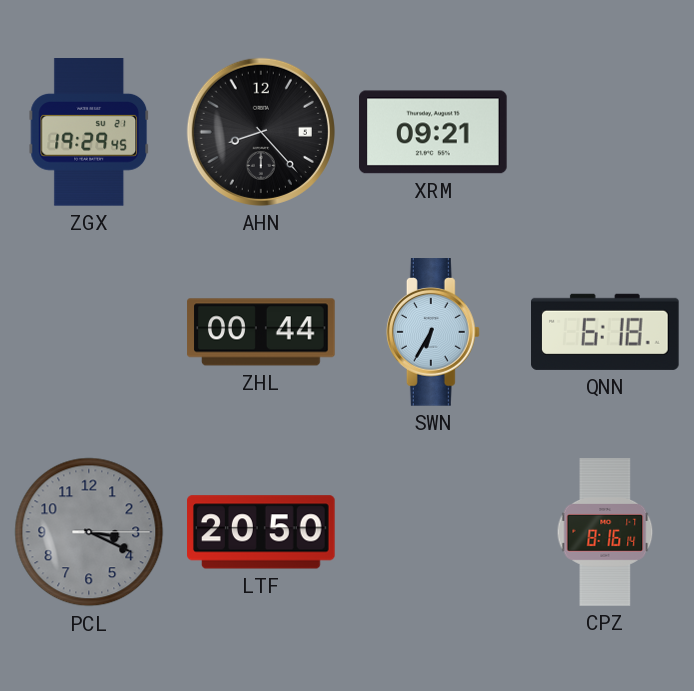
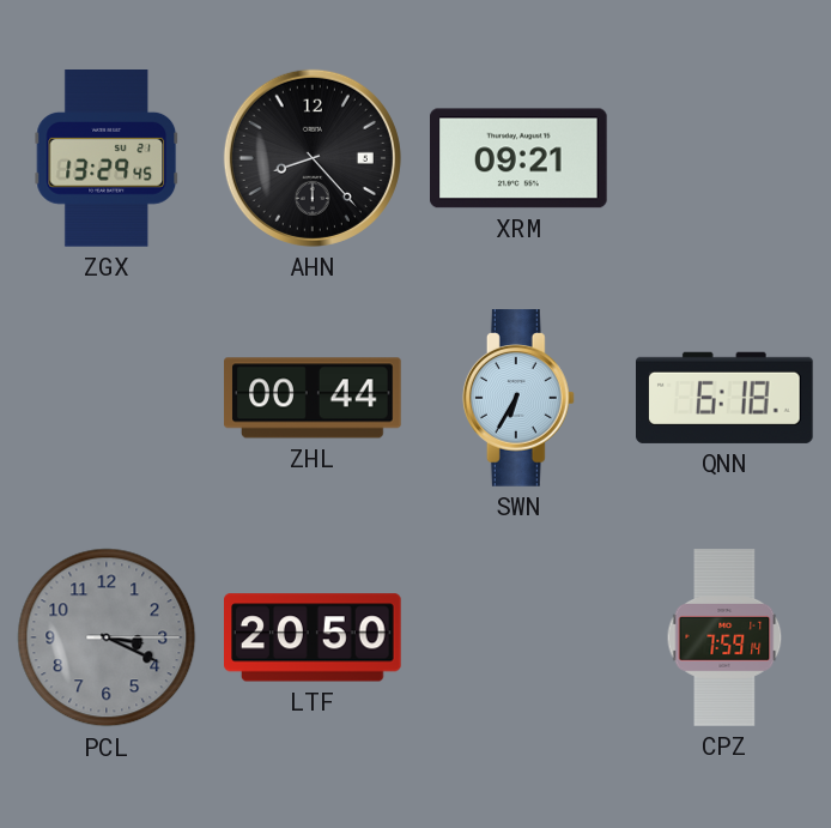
ZGX: 19:29 -> 13:29
CPZ: 8:16 -> 7:59
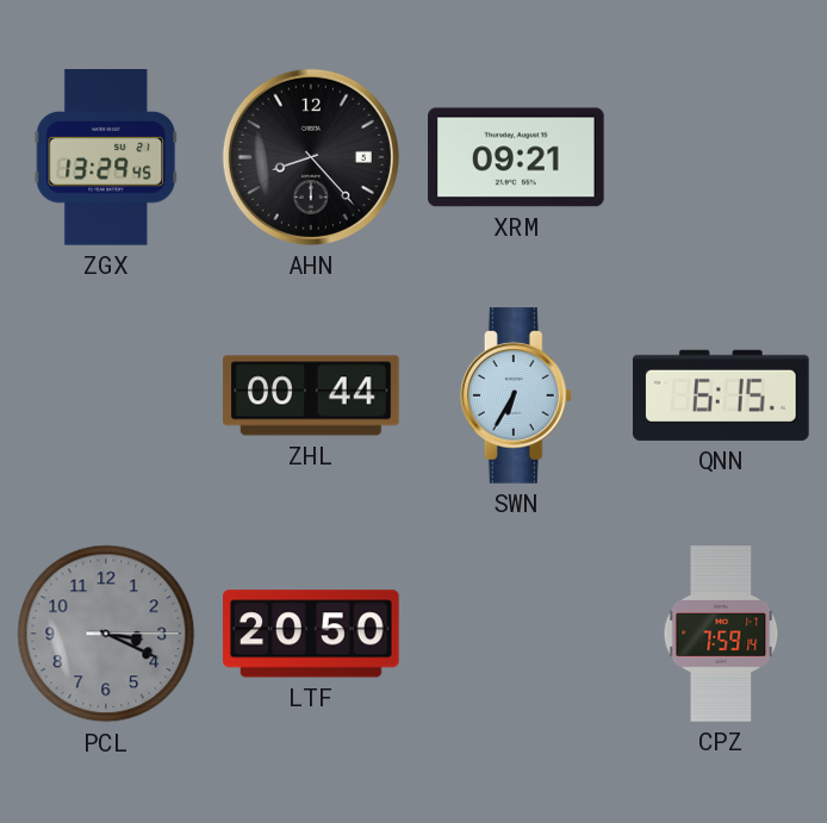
QNN: 6:18 -> 6:15
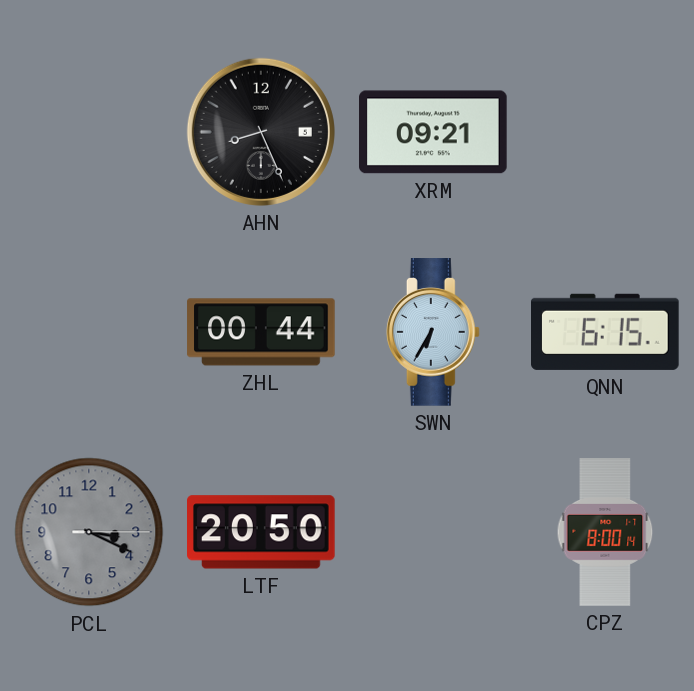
ZGX: 13:29 -> none
AHN: 8:23 -> 8:26
CPZ: 7:59 -> 8:00
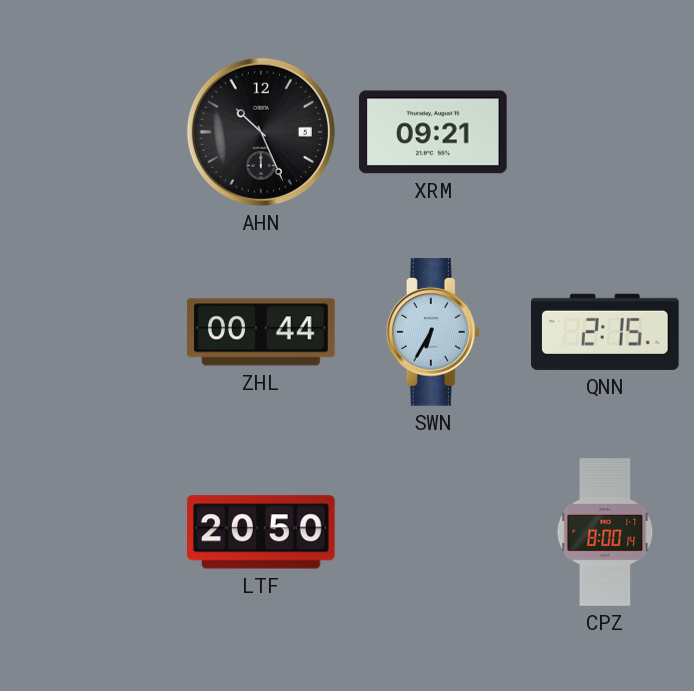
AHN: 8:26 -> 10:26
QNN: 6:15 -> 2:15
PCL: 3:19 -> none
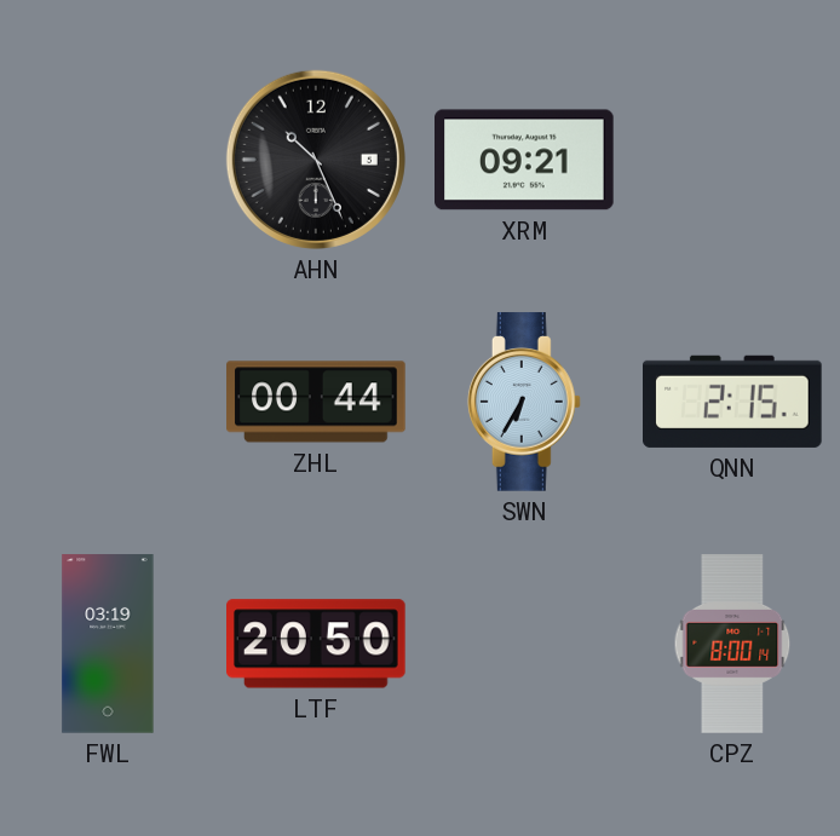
FWL: none -> 03:19
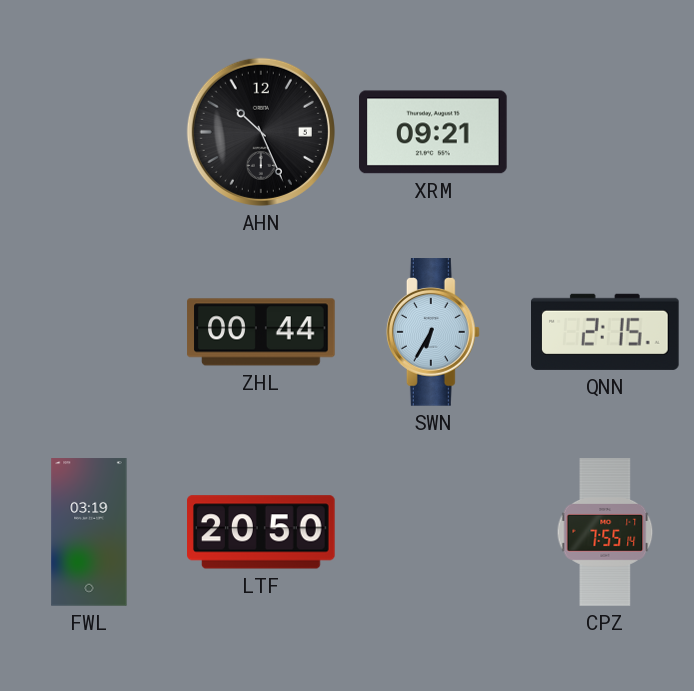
CPZ: 8:00 -> 7:55
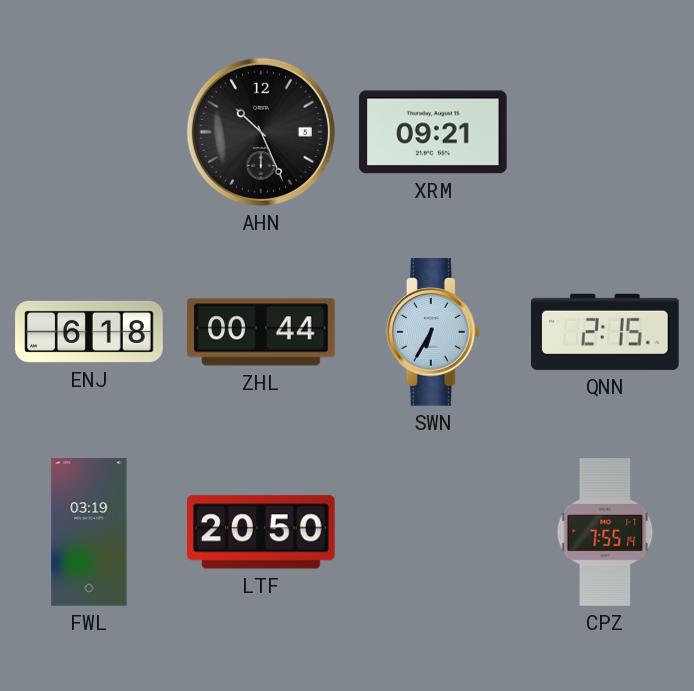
ENJ: none -> 6:18
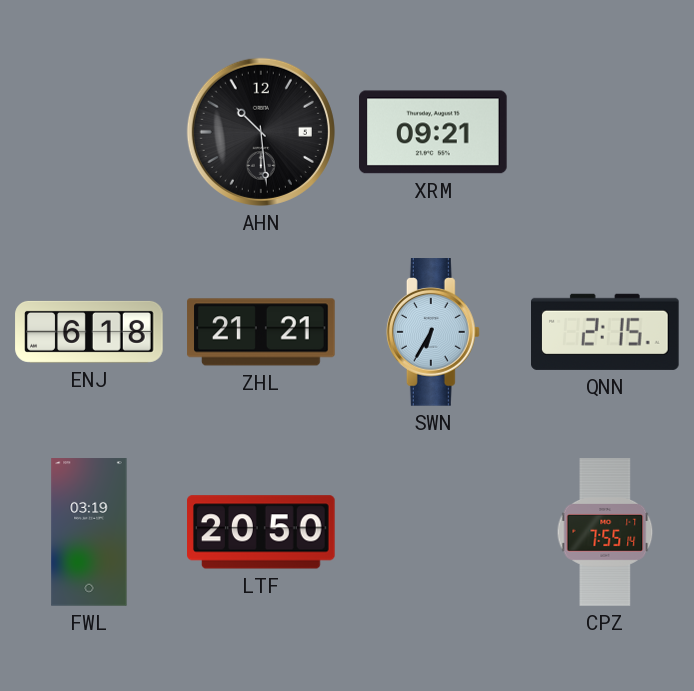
AHN: 10:26 -> 10:29
ZHL: 00:44 -> 21:21
